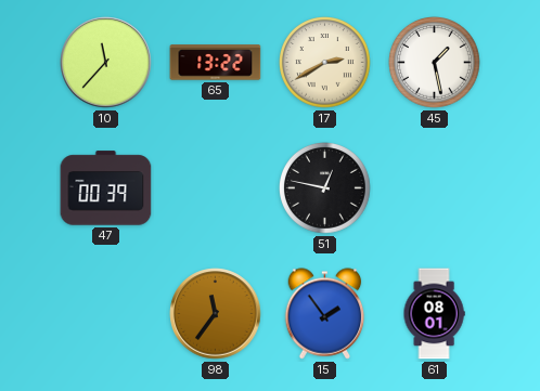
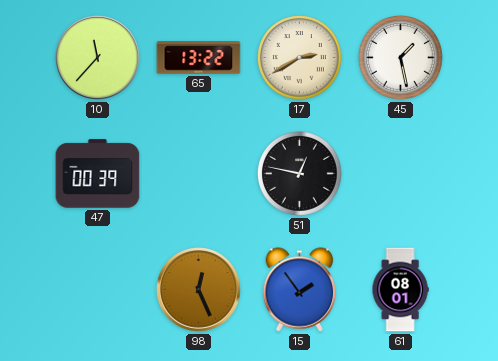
98: 11:36 -> 12:26
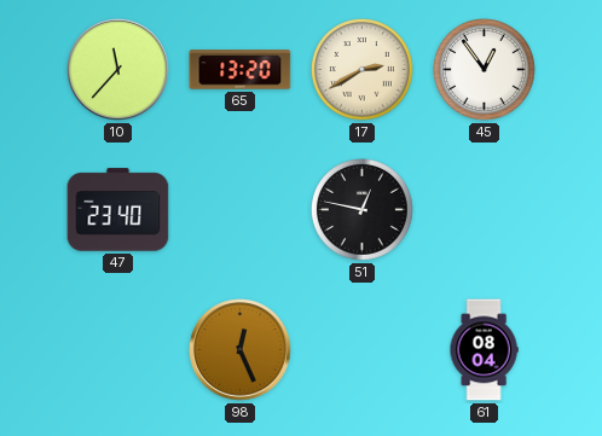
65: 13:22 -> 13:20
45: 1:28 -> 12:54
47: 00:39 -> 23:40
15: 1:54 -> none
61: 08:01 -> 08:04
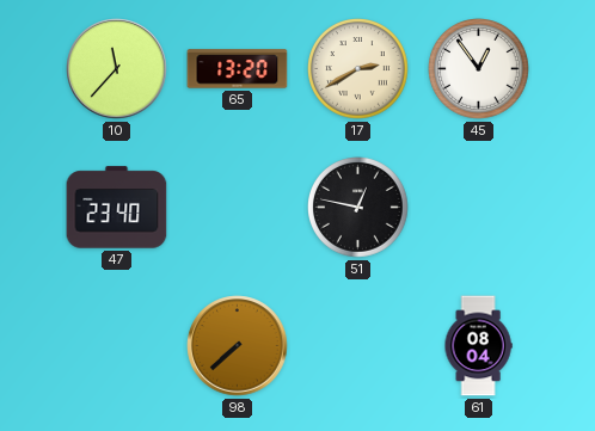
98: 12:26 -> 7:38
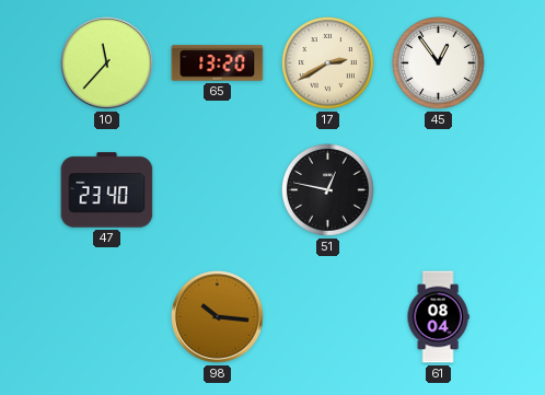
98: 7:38 -> 10:16
